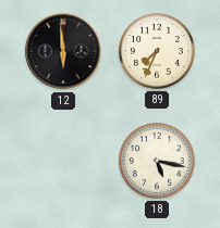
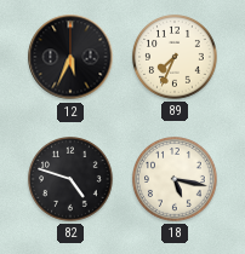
12: 5:59 -> 5:34
82: none -> 4:48
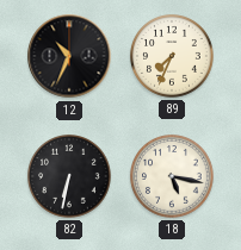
12: 5:34 -> 10:34
82: 4:48 -> 6:32
